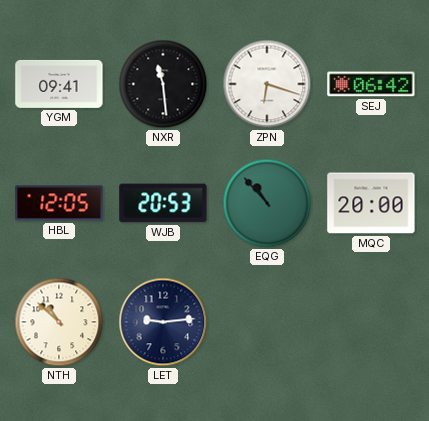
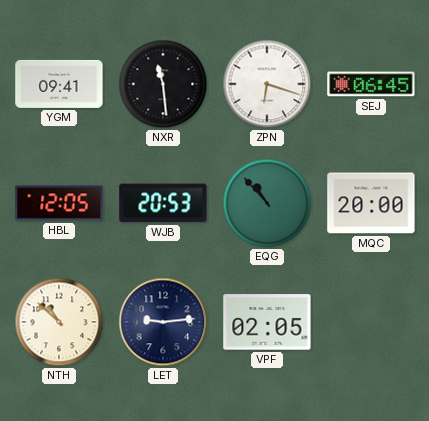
SEJ: 06:42 -> 06:45
VPF: none -> 02:05
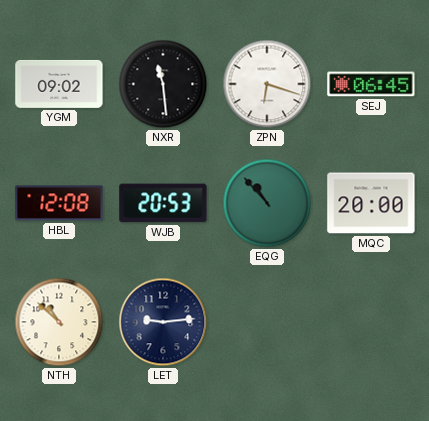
YGM: 09:41 -> 09:02
HBL: 12:05 -> 12:08
VPF: 02:05 -> none
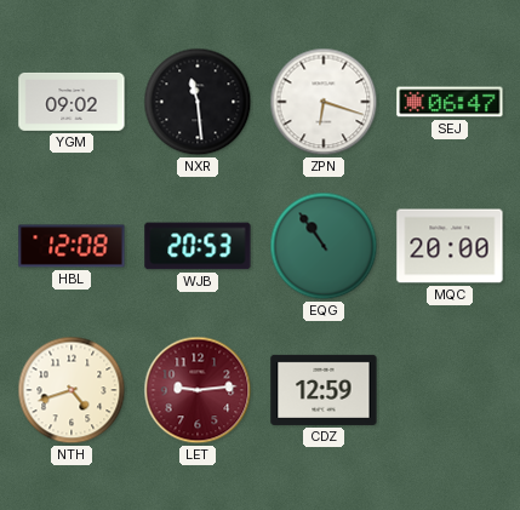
SEJ: 06:45 -> 06:47
EQG: 10:53 -> 10:54
NTH: 10:52 -> 4:42
LET dial: navy -> burgundy
CDZ: none -> 12:59
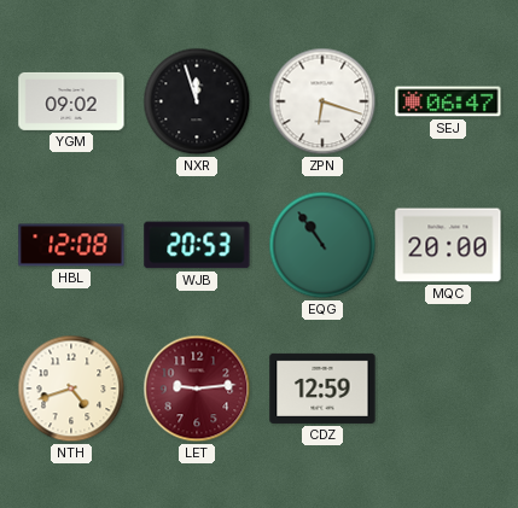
NXR: 11:29 -> 11:57
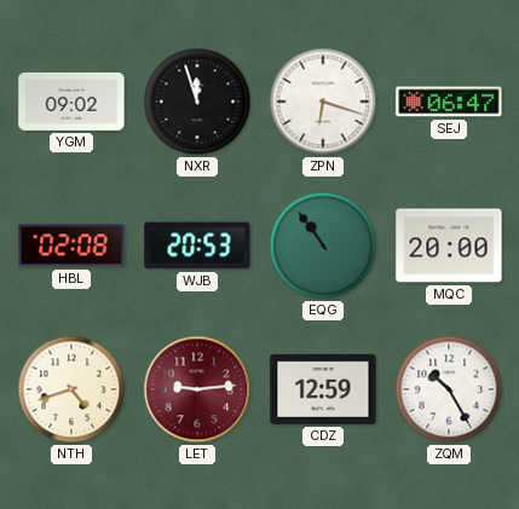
HBL: 12:08 -> 02:08
ZQM: none -> 10:25
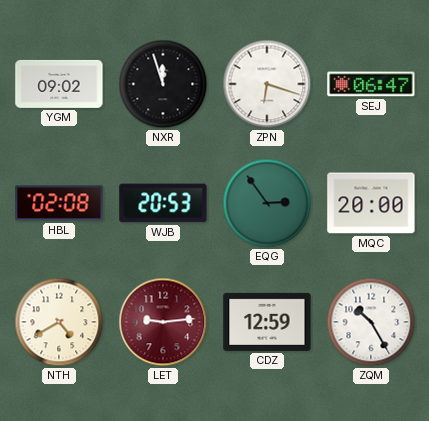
EQG: 10:54 -> 2:54
NTH: 4:42 -> 4:40
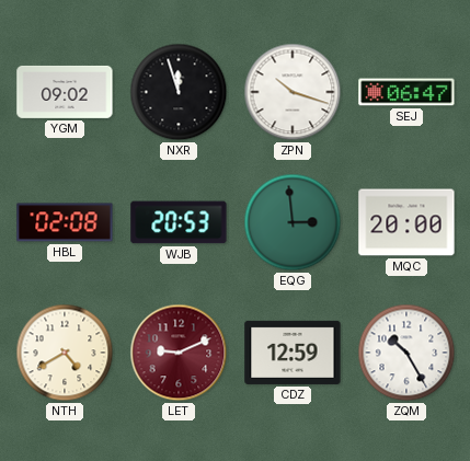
ZPN: 6:18 -> 10:18
EQG: 2:54 -> 2:59
LET: 9:14 -> 9:11
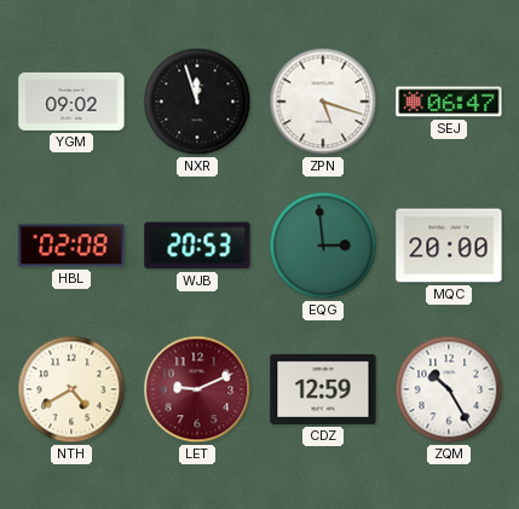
ZPN: 10:18 -> 5:18
